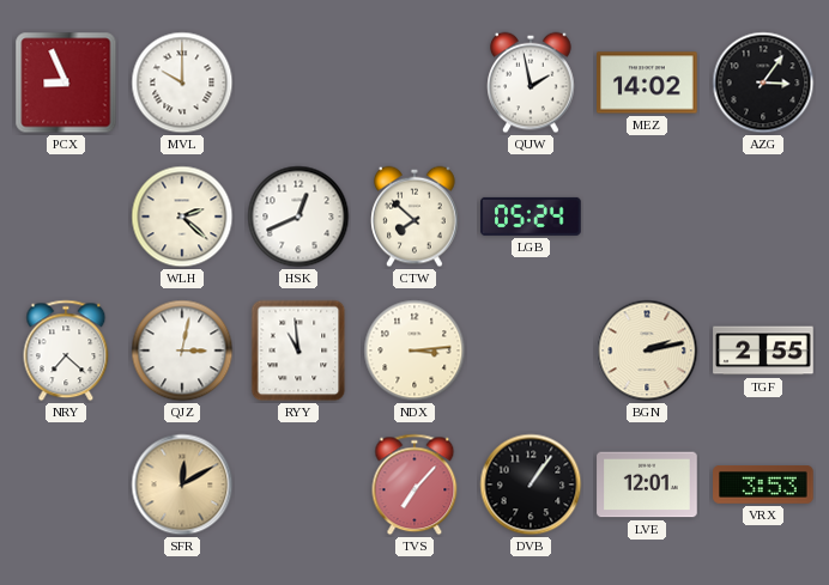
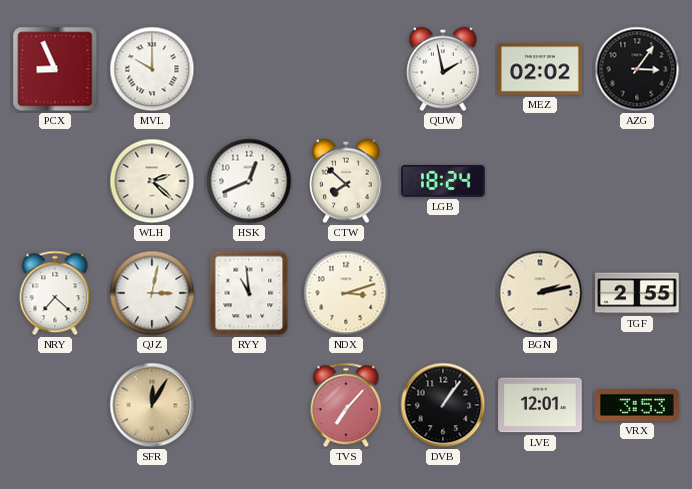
MEZ: 14:02 -> 02:02
LGB: 05:24 -> 18:24
NDX: 3:14 -> 3:12
SFR: 12:10 -> 12:05
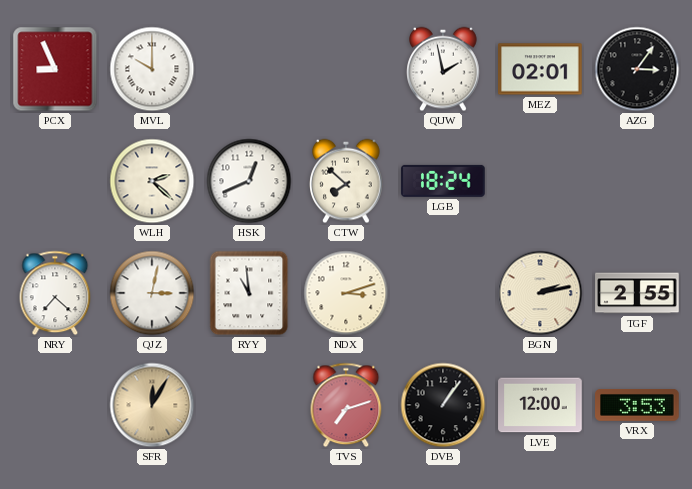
MEZ: 02:02 -> 02:01
TVS: 7:07 -> 7:12
LVE: 12:01 -> 12:00
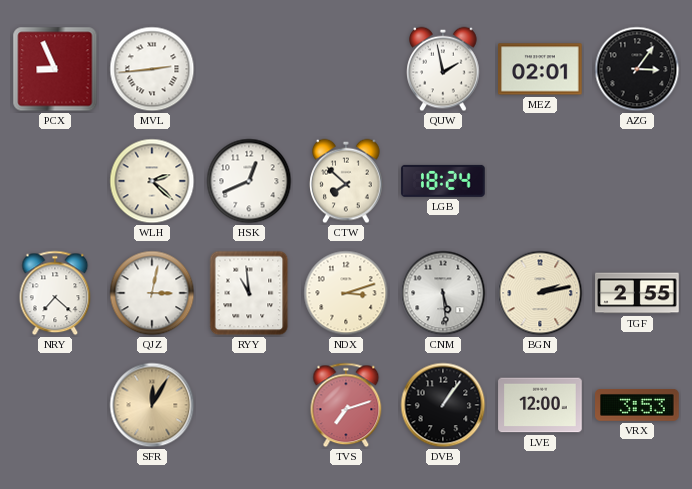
MVL: 10:00 -> 2:44
CNM: none -> 5:29
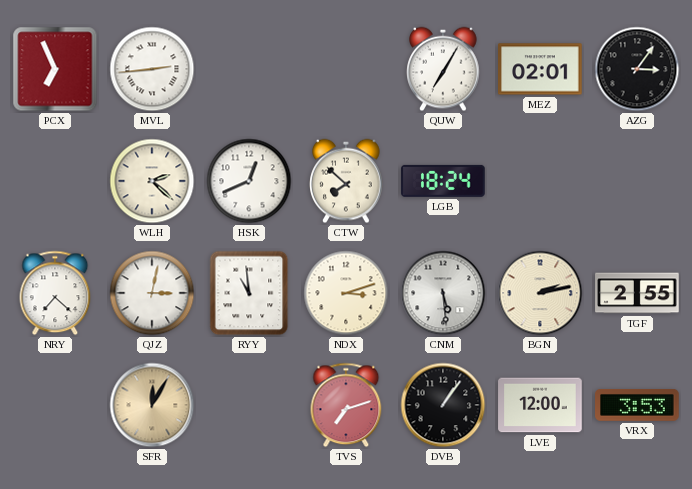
PCX: 8:56 -> 6:56
QUW: 1:58 -> 7:05
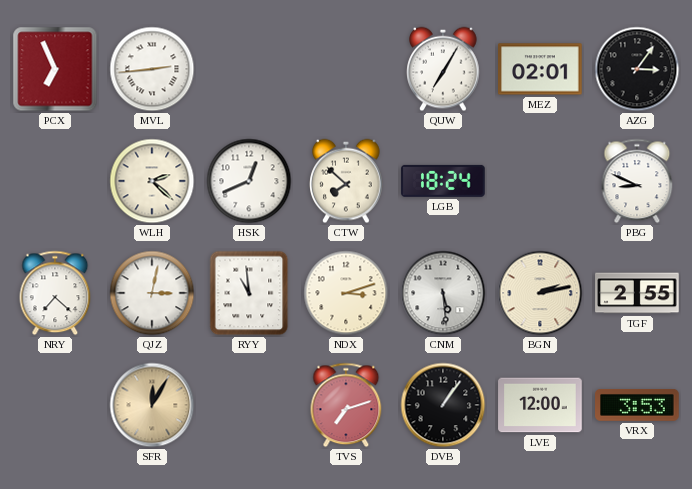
PBG: none -> 8:49
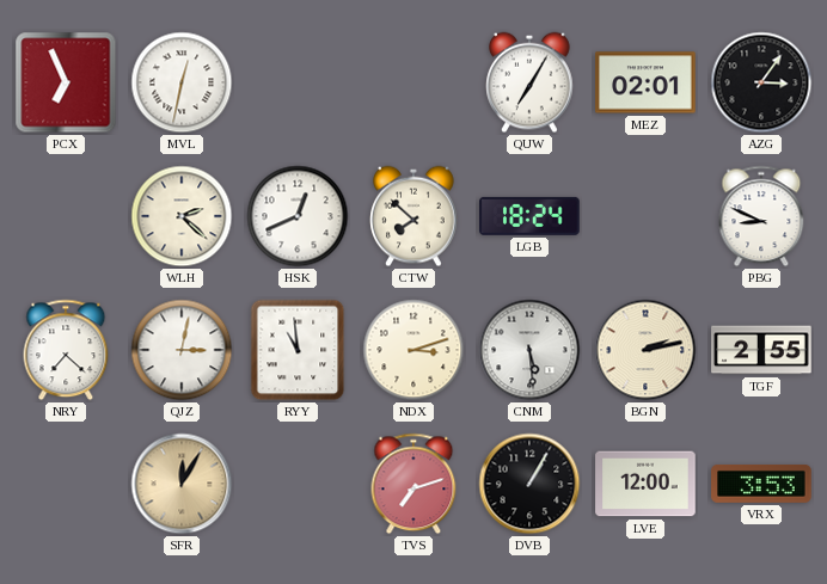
MVL: 2:44 -> 12:32
DVB: 1:06 -> 1:05
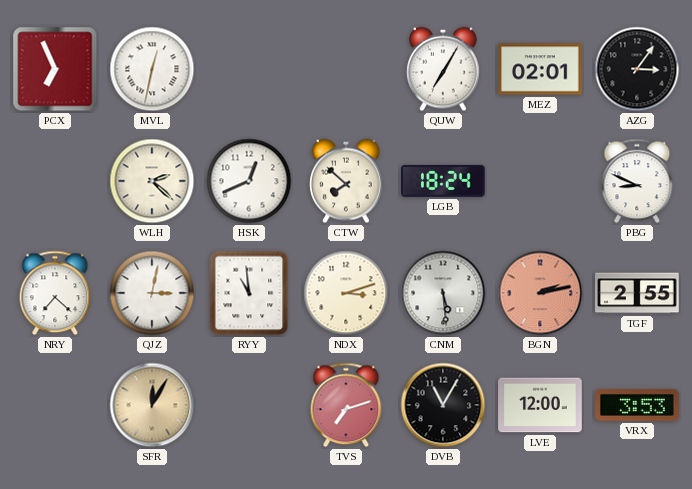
BGN dial: cream -> salmon
DVB: 1:05 -> 11:05
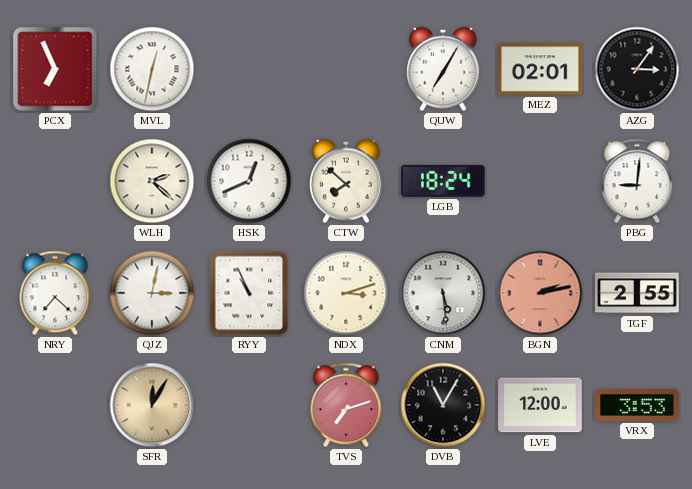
PBG: 8:49 -> 9:01
RYY: 10:59 -> 10:56
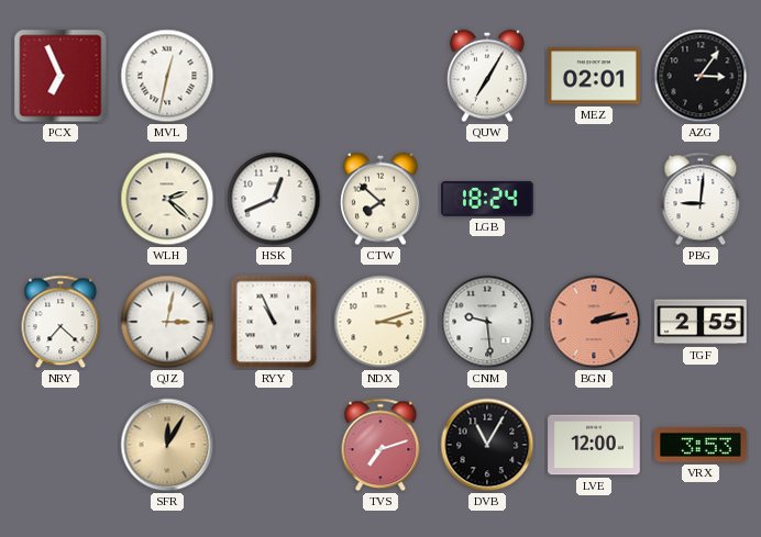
CNM: 5:29 -> 9:29
